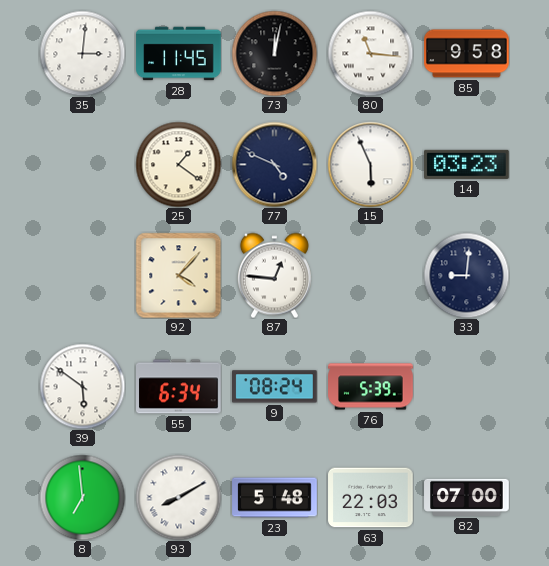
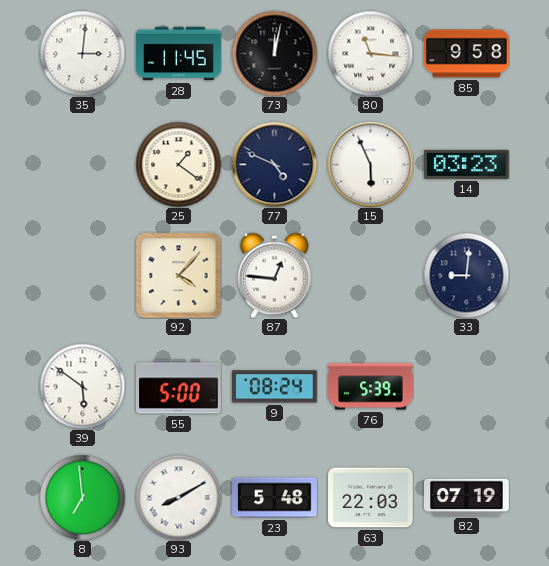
55: 6:34 -> 5:00
82: 07:00 -> 07:19
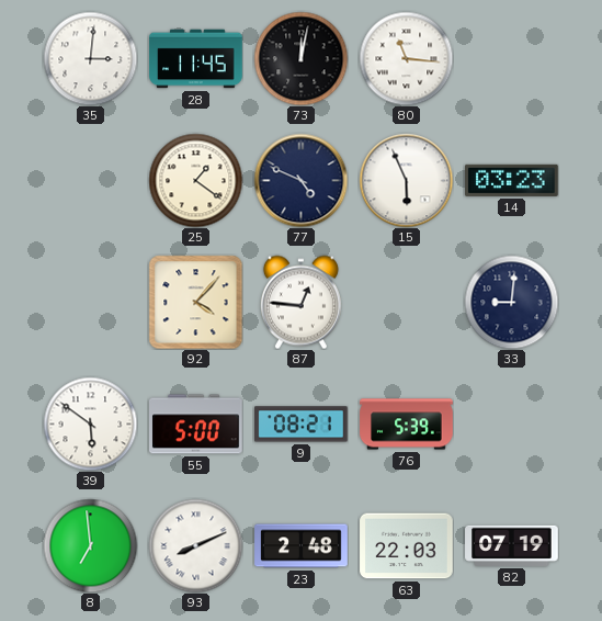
85: 9:58 -> none
9: 08:24 -> 08:21
93: 8:10 -> 8:11
23: 5:48 -> 2:48
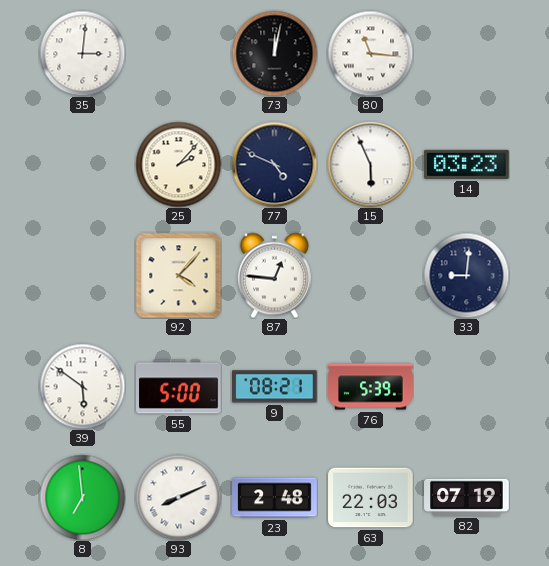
28: 11:45 -> none
25: 1:21 -> 2:07
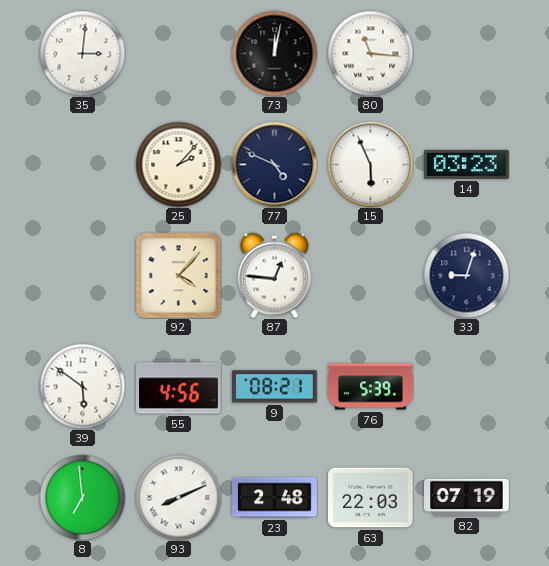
33: 9:01 -> 9:03
55: 5:00 -> 4:56
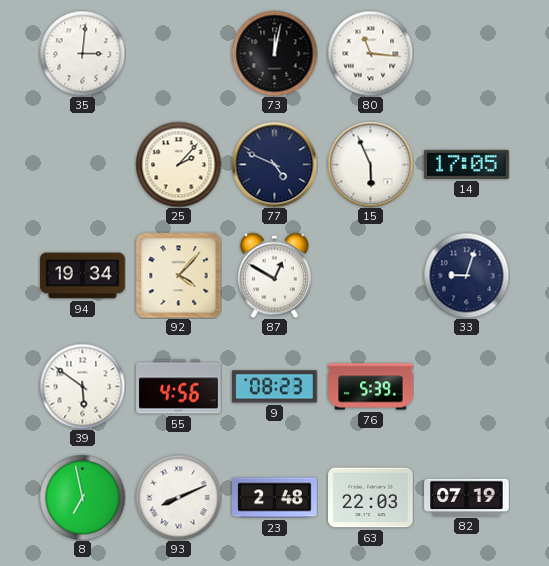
14: 03:23 -> 17:05
94: none -> 19:34
87: 12:46 -> 12:50
9: 08:21 -> 08:23
8: 6:59 -> 6:58
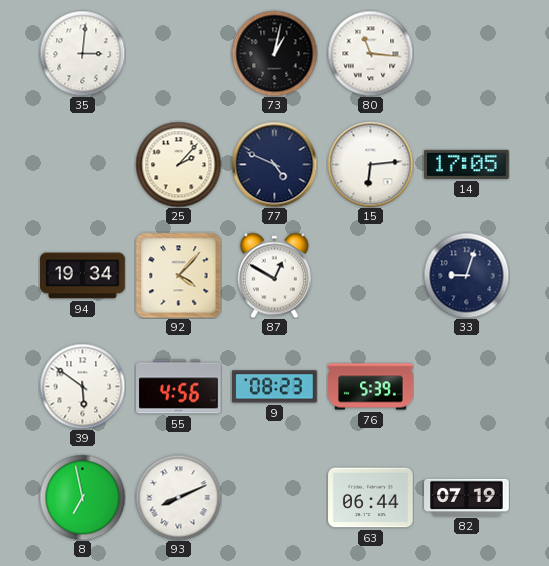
73: 12:02 -> 1:02
15: 5:56 -> 6:14
23: 2:48 -> none
63: 22:03 -> 06:44
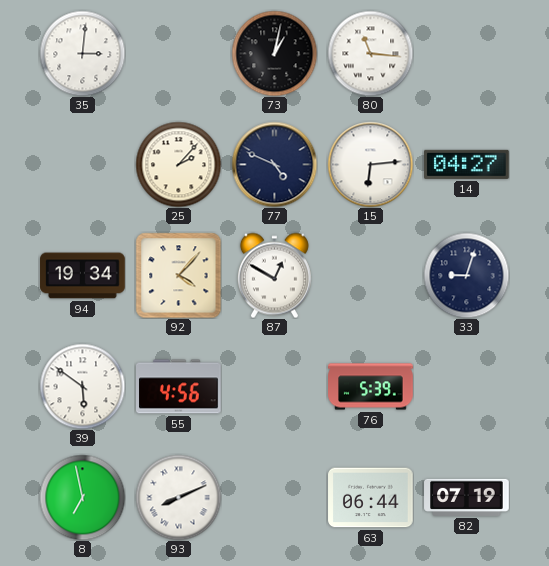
14: 17:05 -> 04:27
9: 08:23 -> none
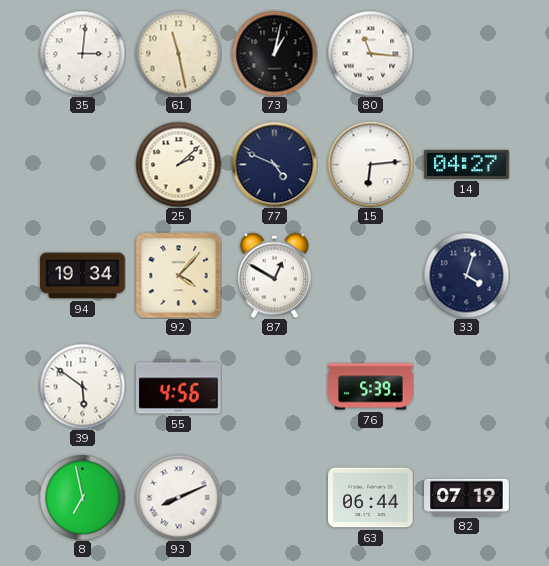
61: none -> 11:28
25: 2:07 -> 2:08
33: 9:03 -> 4:03
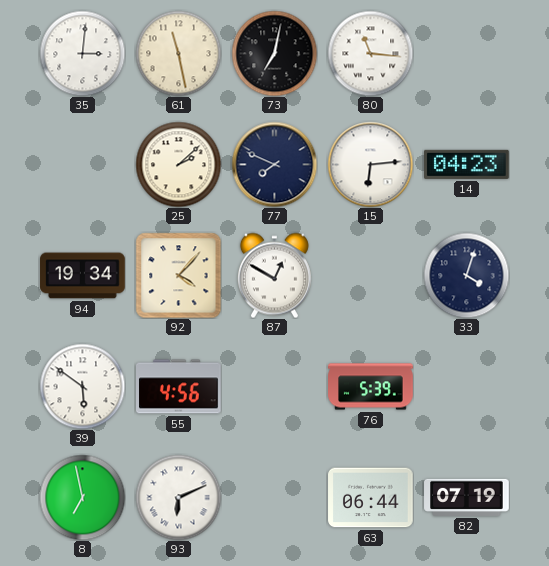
73: 1:02 -> 7:02
77: 4:49 -> 7:49
14: 04:27 -> 04:23
93: 8:11 -> 6:11
